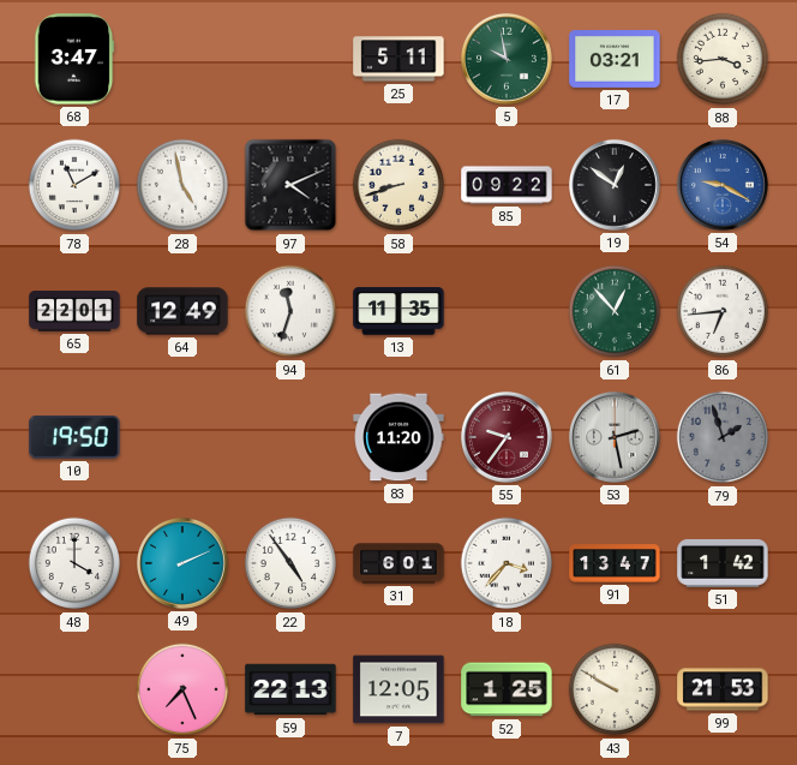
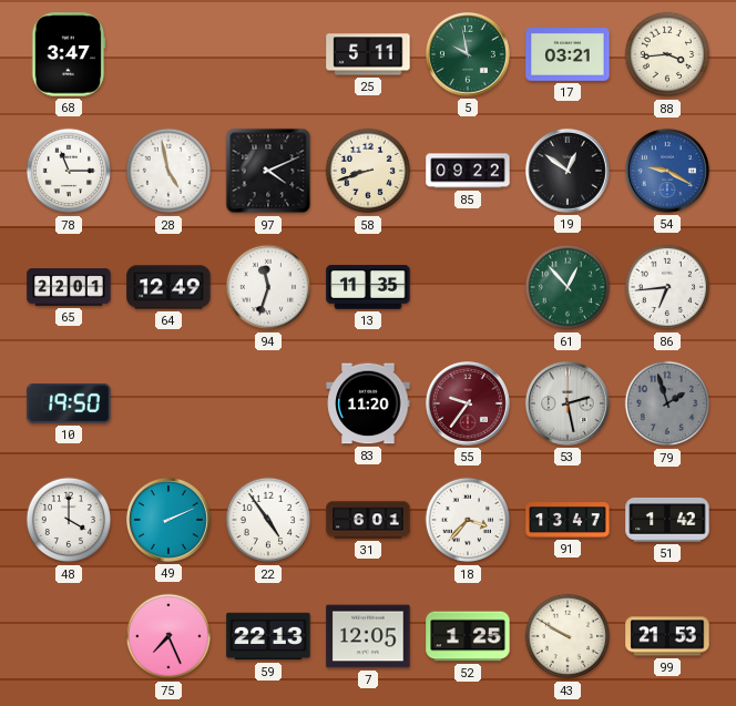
78: 11:10 -> 11:15
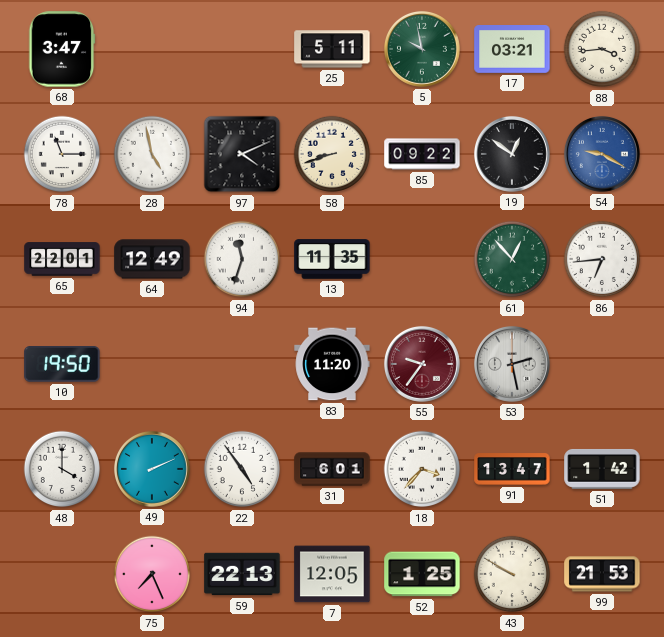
79: 1:57 -> none
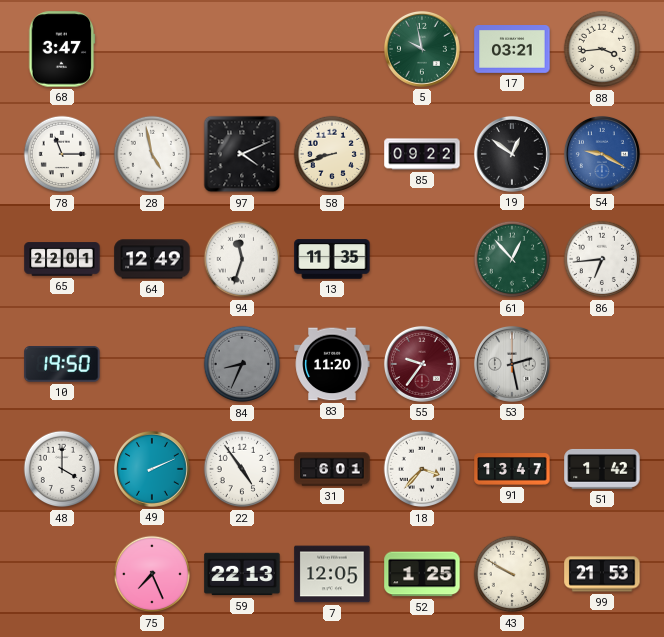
25: 5:11 -> none
84: none -> 8:34
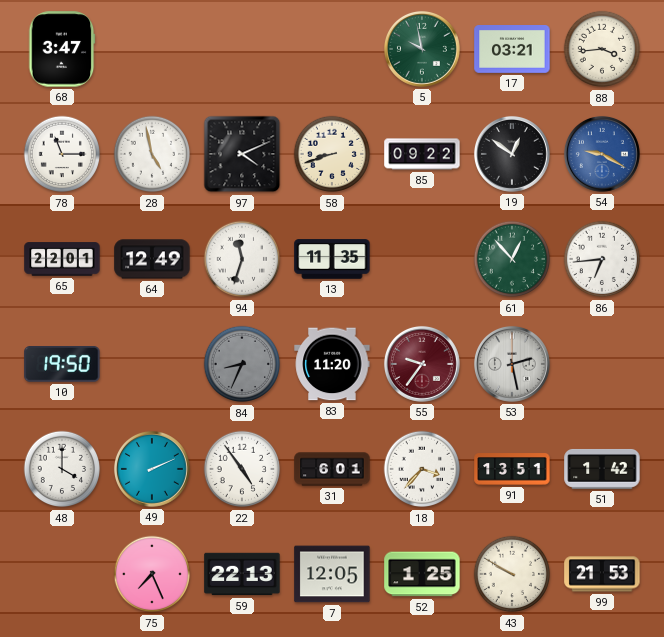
91: 13:47 -> 13:51
